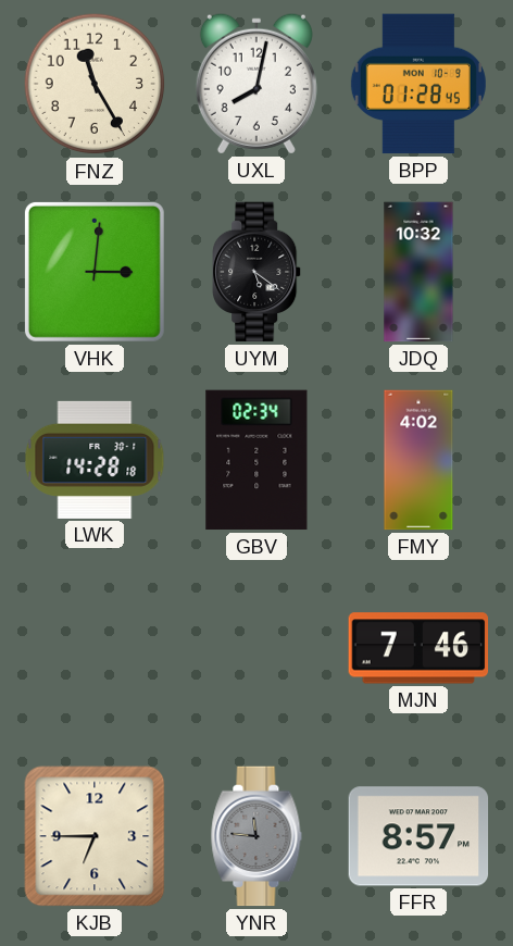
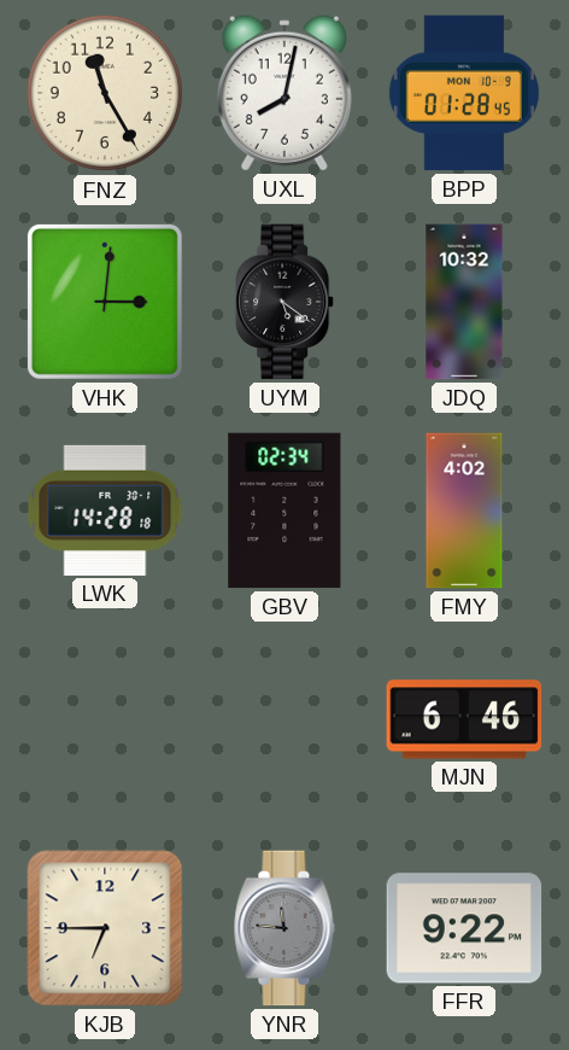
MJN: 7:46 -> 6:46
FFR: 8:57 -> 9:22
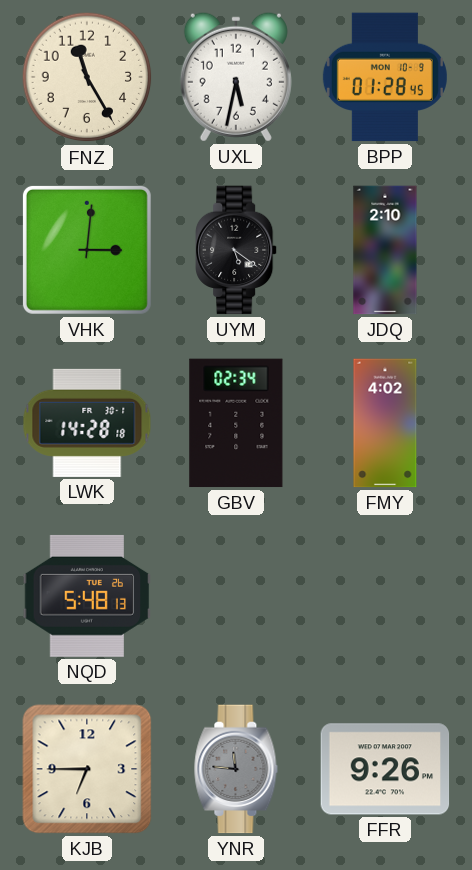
UXL: 8:02 -> 5:32
JDQ: 10:32 -> 2:10
NQD: none -> 5:48
MJN: 6:46 -> none
FFR: 9:22 -> 9:26
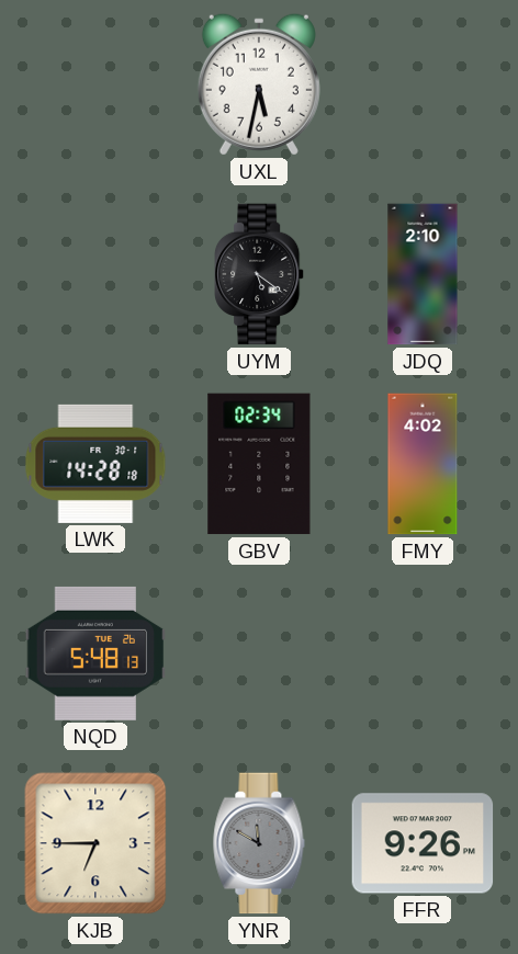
FNZ: 11:25 -> none
BPP: 01:28 -> none
VHK: 3:01 -> none
YNR: 11:46 -> 11:50
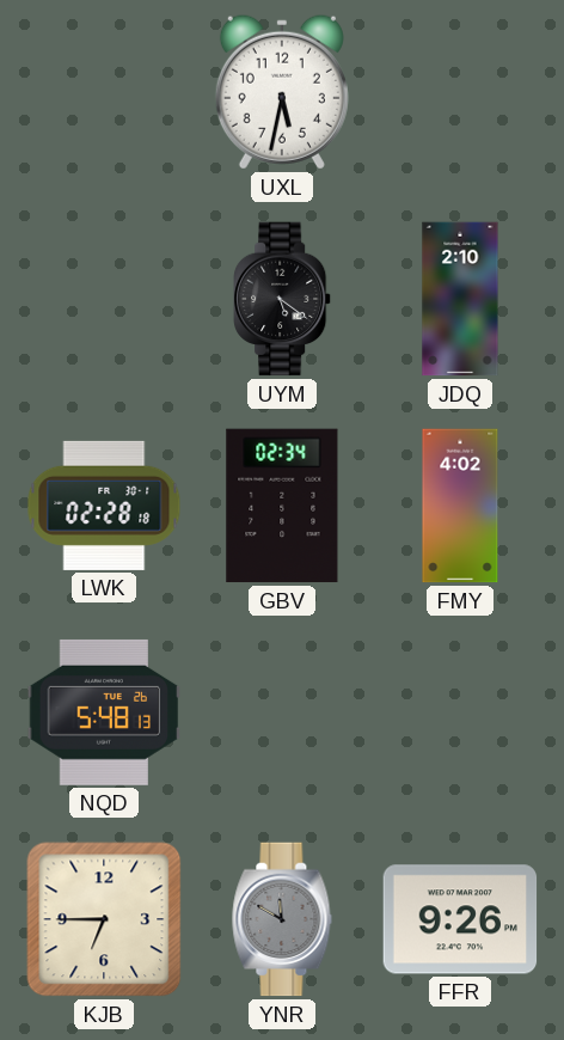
LWK: 14:28 -> 02:28
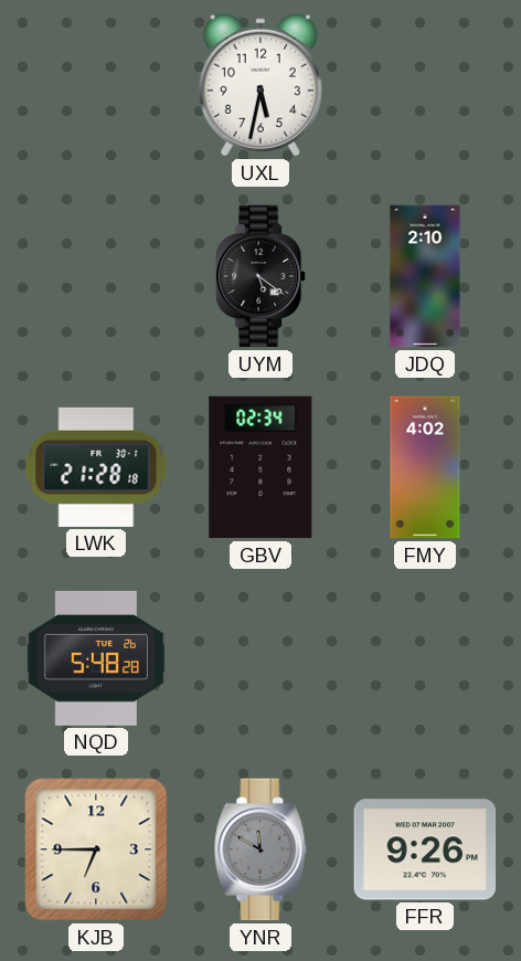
LWK: 02:28 -> 21:28
NQD: 5:48:13 -> 5:48:28
